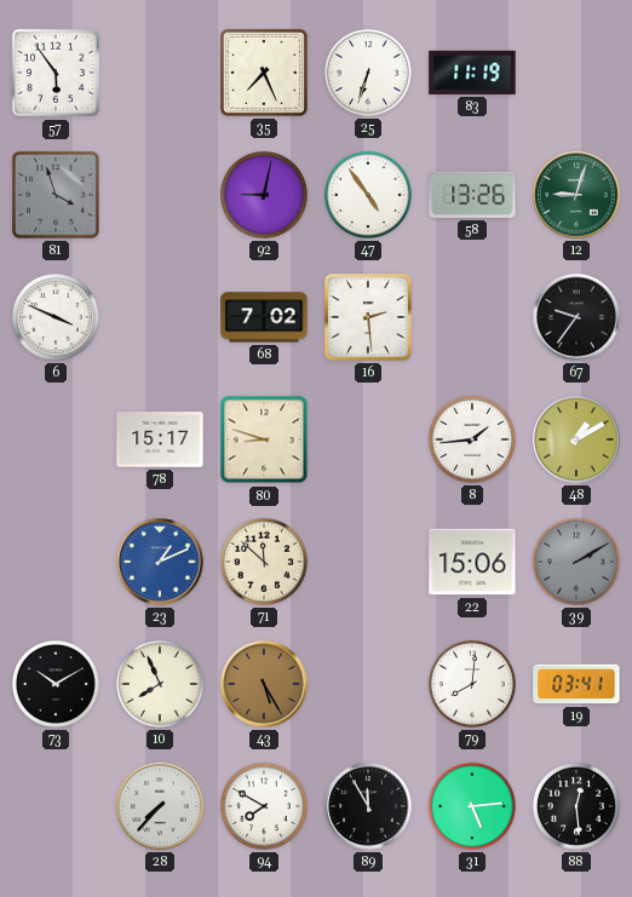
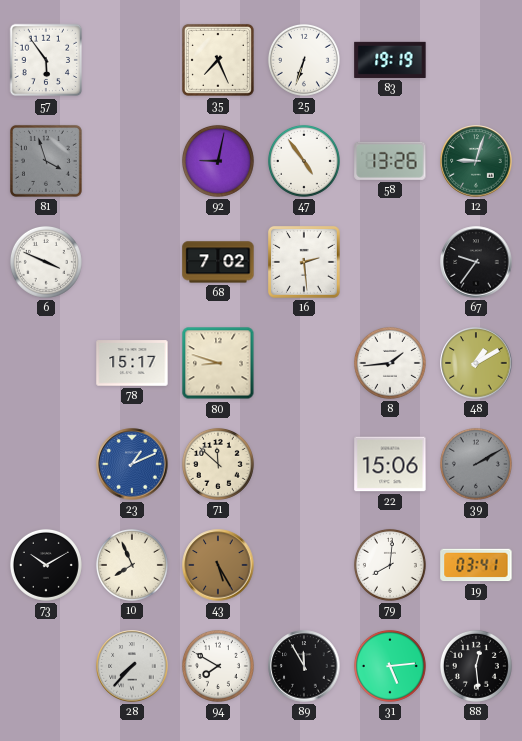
83: 11:19 -> 19:19
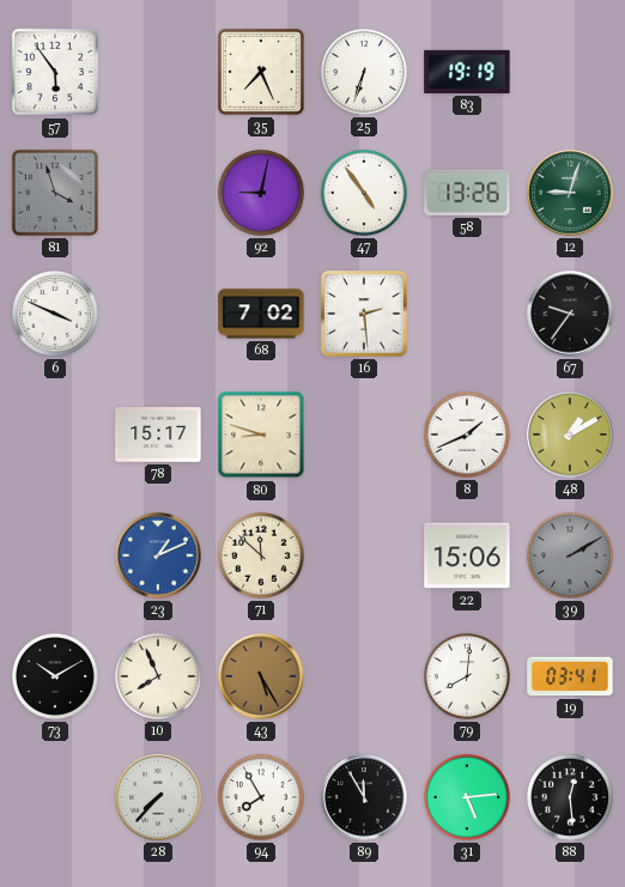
8: 1:44 -> 1:41
94: 7:50 -> 7:55
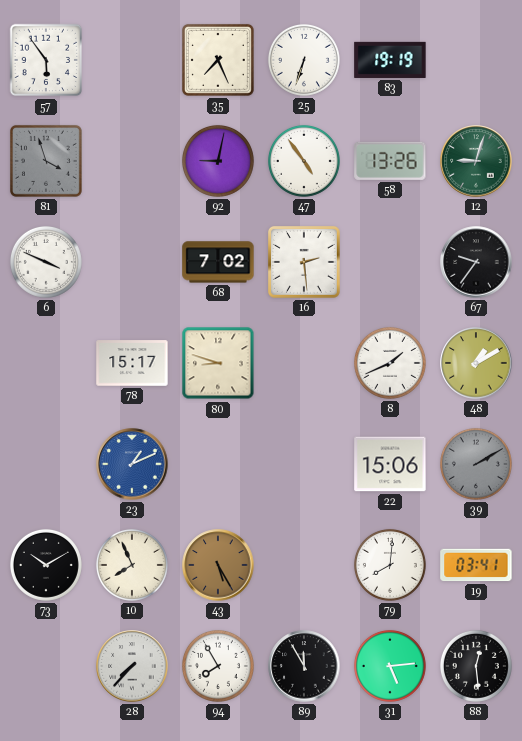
71: 11:52 -> none
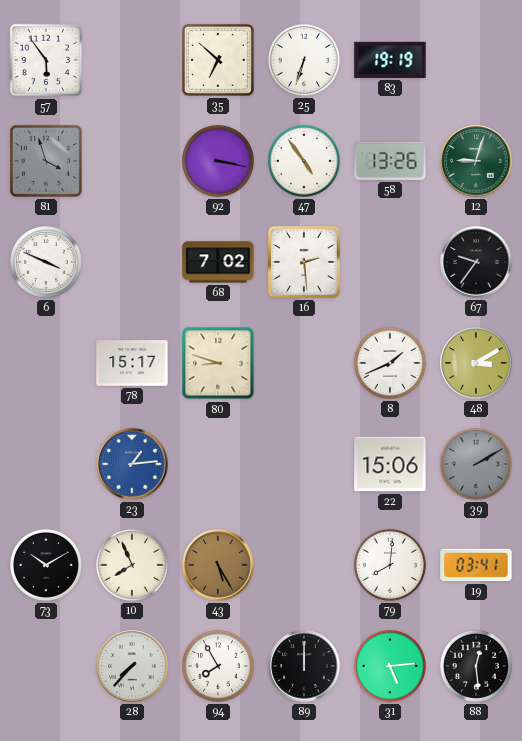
35: 7:26 -> 6:52
92: 9:02 -> 3:17
48: 1:10 -> 3:10
23: 1:11 -> 1:14
89: 11:55 -> 12:00
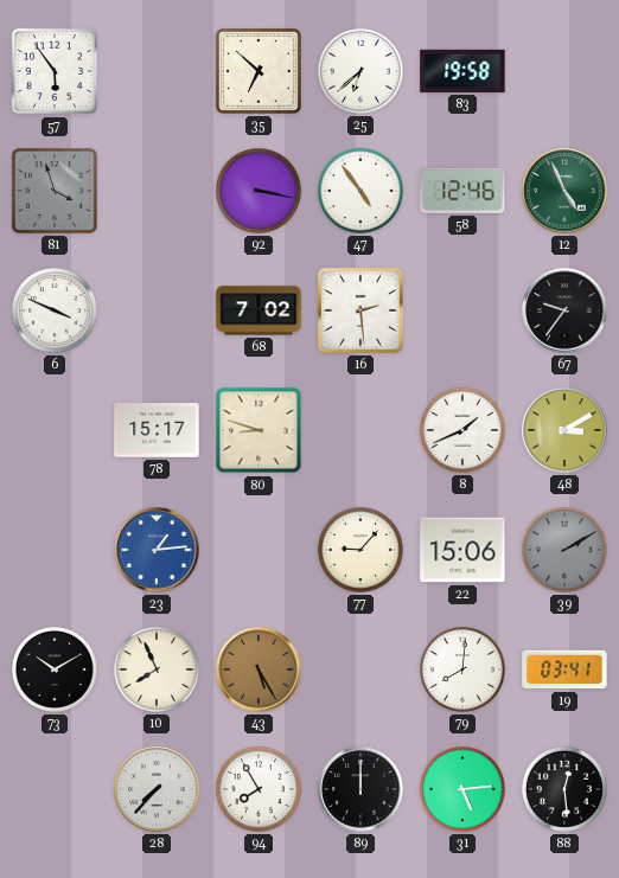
25: 6:33 -> 6:38
83: 19:19 -> 19:58
58: 13:26 -> 12:46
12: 9:03 -> 4:56
77: none -> 9:07
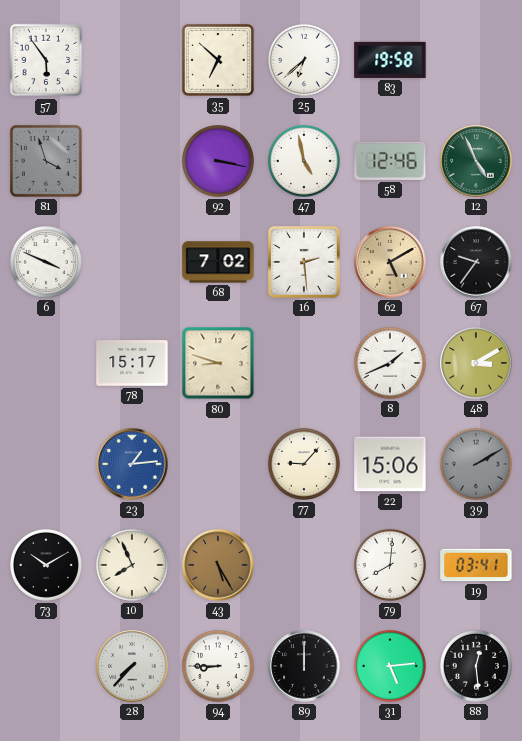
47: 4:54 -> 4:58
62: none -> 5:10
94: 7:55 -> 8:45
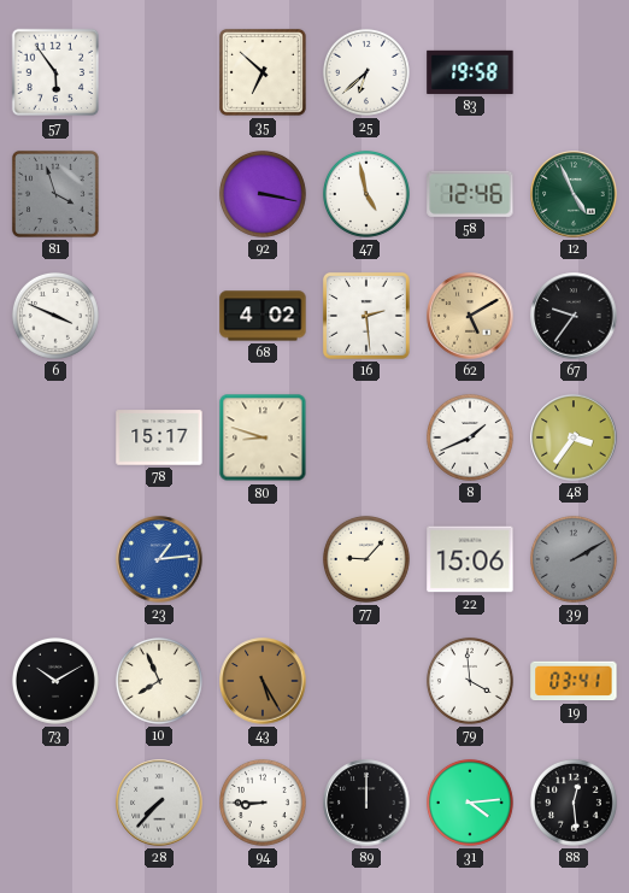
68: 7:02 -> 4:02
48: 3:10 -> 3:36
79: 8:01 -> 3:59
31: 5:14 -> 4:14
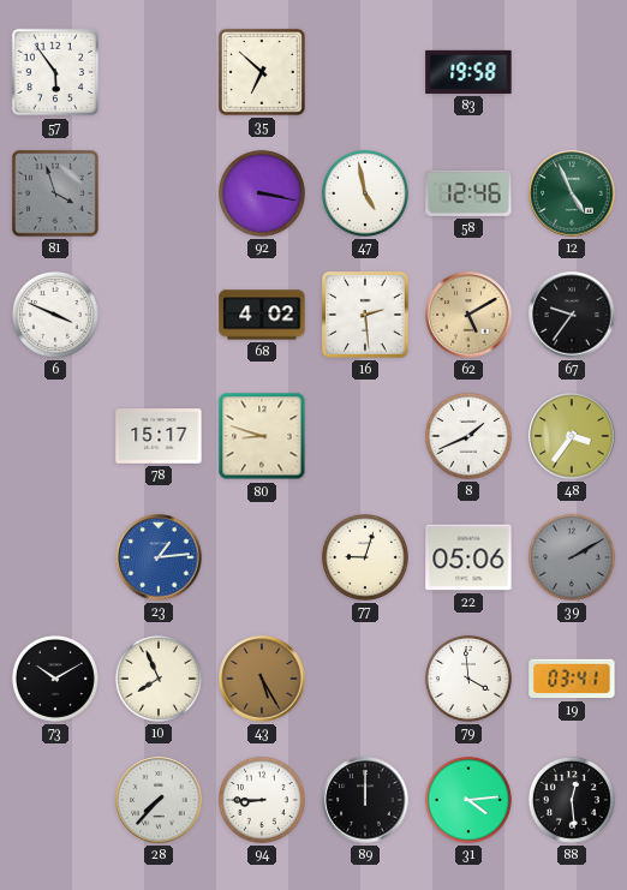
25: 6:38 -> none
77: 9:07 -> 9:03
22: 15:06 -> 05:06
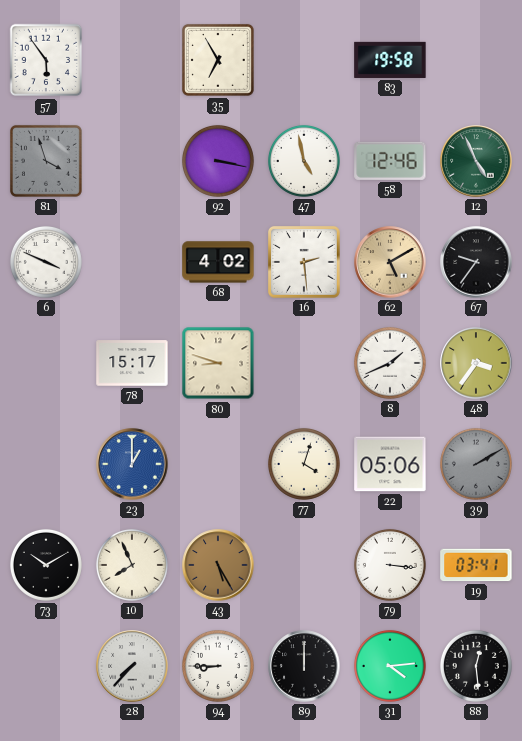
35: 6:52 -> 6:55
23: 1:14 -> 1:00
77: 9:03 -> 4:03
79: 3:59 -> 3:16
